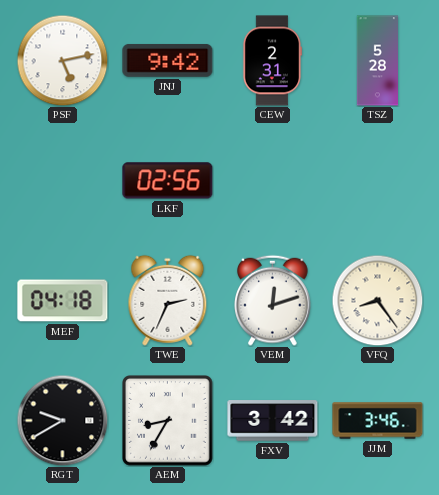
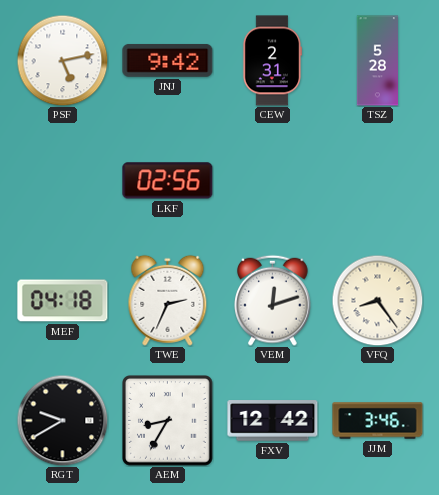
FXV: 3:42 -> 12:42
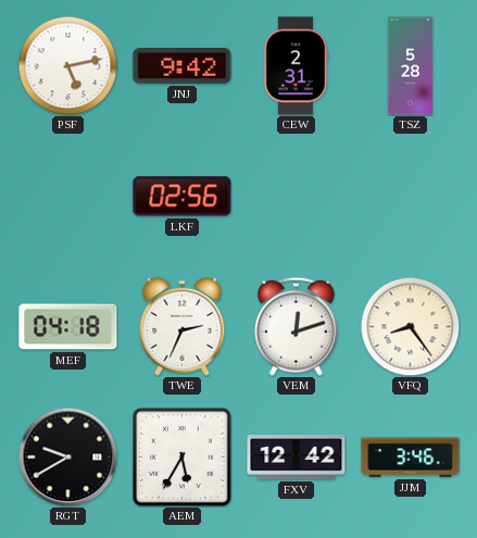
AEM: 8:35 -> 5:35
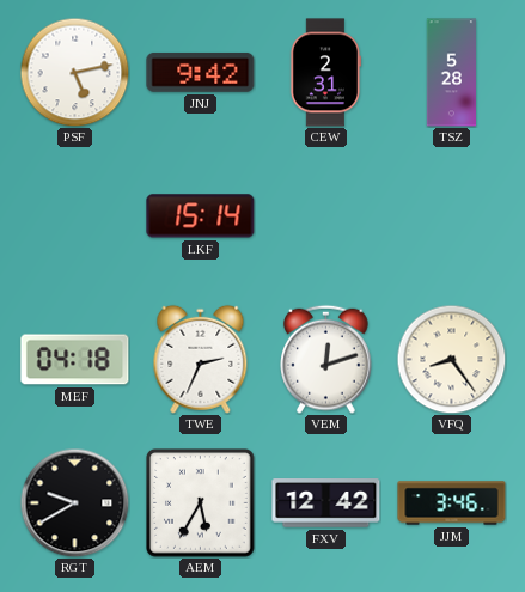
LKF: 02:56 -> 15:14
